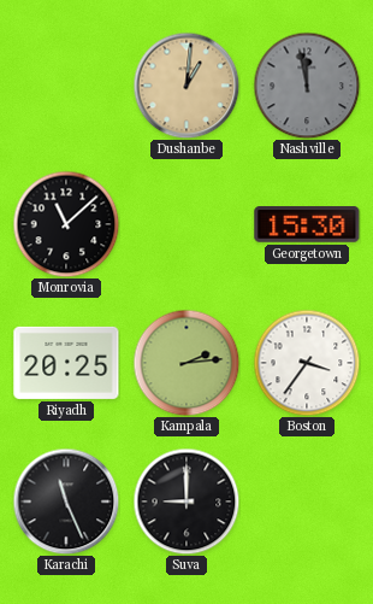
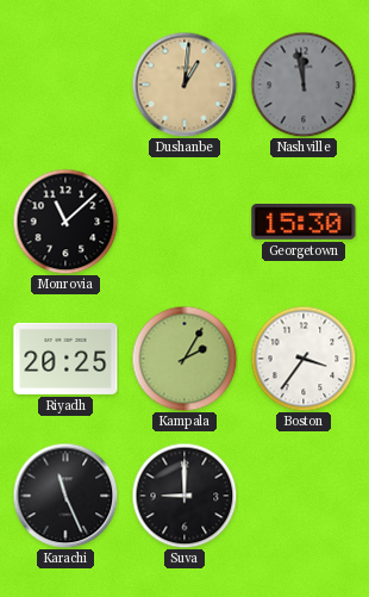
Kampala: 2:14 -> 2:05
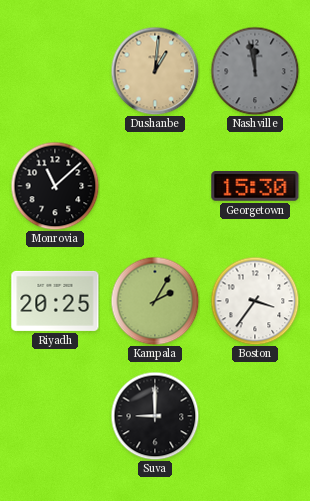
Karachi: 11:26 -> none
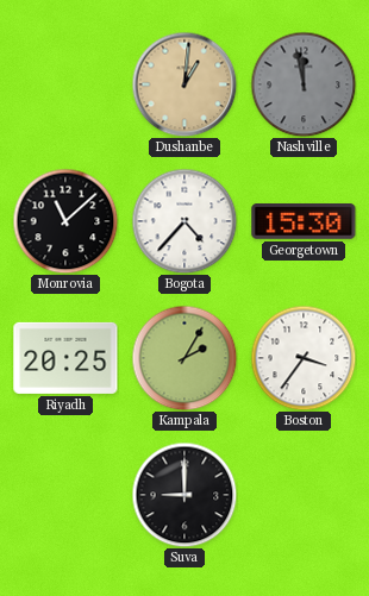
Bogota: none -> 4:37
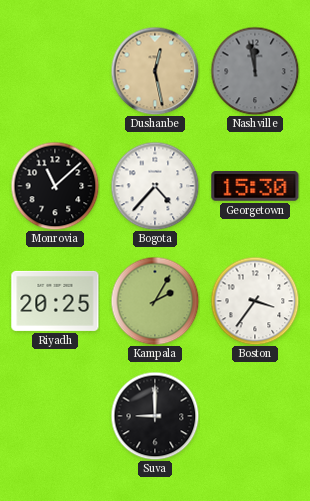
Dushanbe: 1:01 -> 12:28
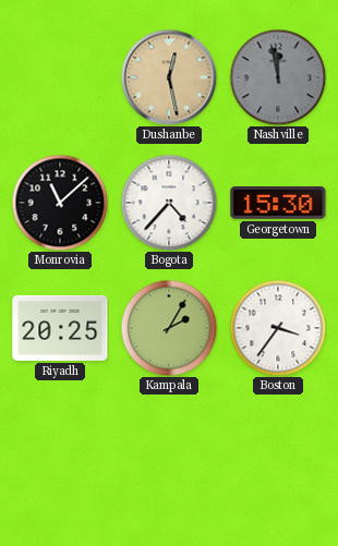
Suva: 9:00 -> none
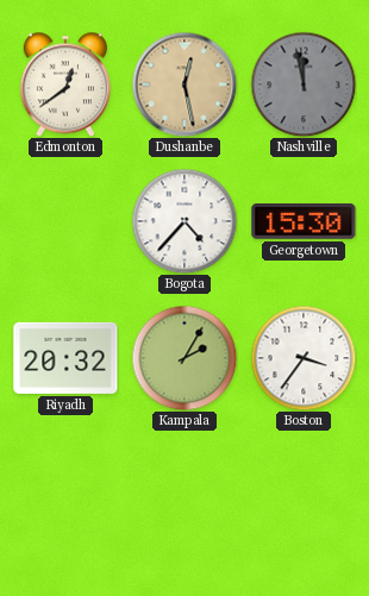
Edmonton: none -> 12:39
Monrovia: 11:08 -> none
Riyadh: 20:25 -> 20:32
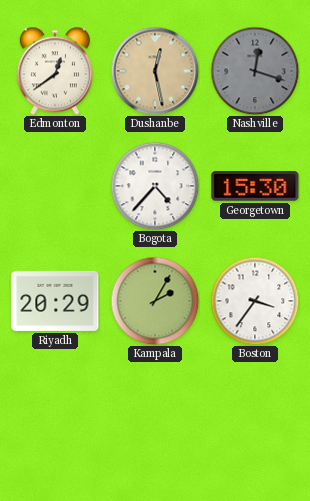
Nashville: 11:58 -> 12:18
Riyadh: 20:32 -> 20:29
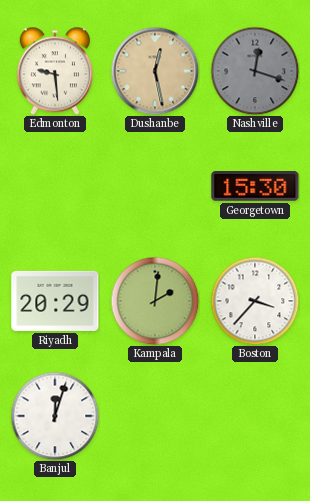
Edmonton: 12:39 -> 9:29
Bogota: 4:37 -> none
Kampala: 2:05 -> 2:01
Boston: 3:36 -> 3:37
Banjul: none -> 12:03
